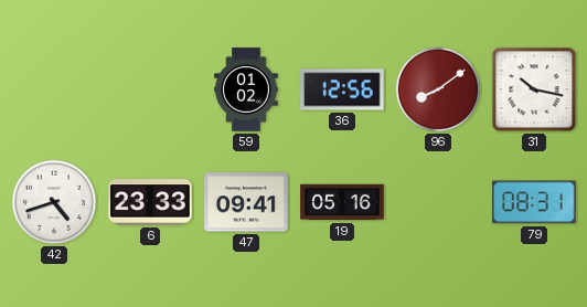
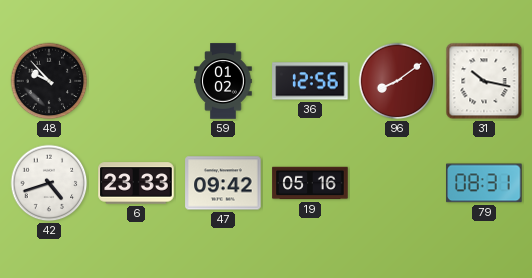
48: none -> 9:53
47: 09:41 -> 09:42
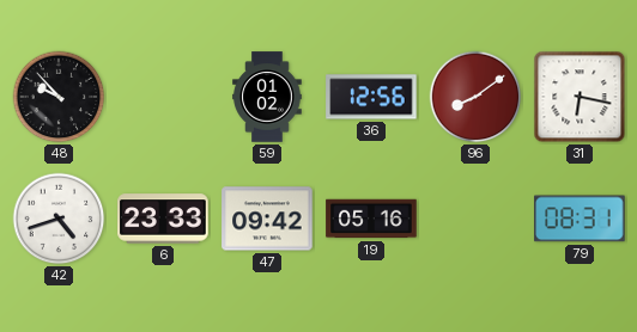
31: 10:17 -> 6:17
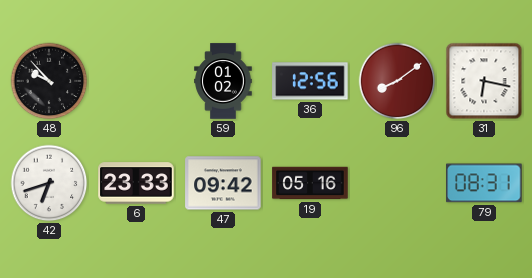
42: 4:42 -> 6:42
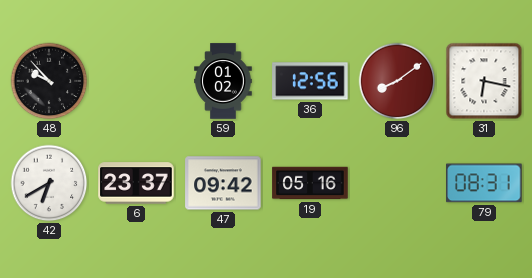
42: 6:42 -> 6:40
6: 23:33 -> 23:37
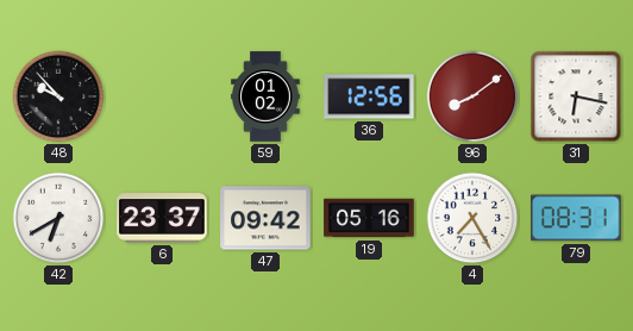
4: none -> 7:25
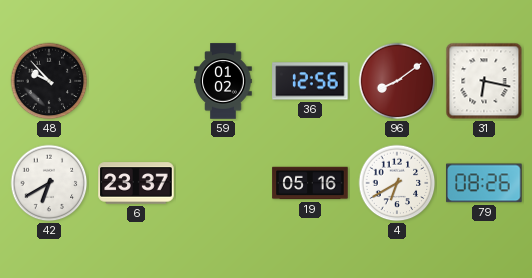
47: 09:42 -> none
4: 7:25 -> 6:40
79: 08:31 -> 08:26
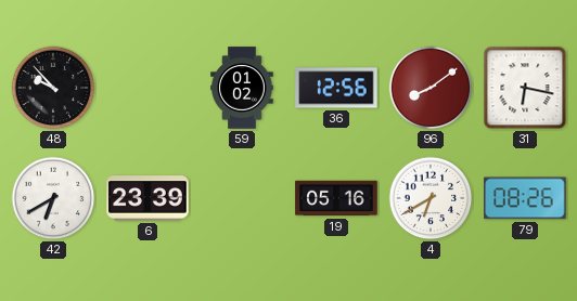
6: 23:37 -> 23:39
